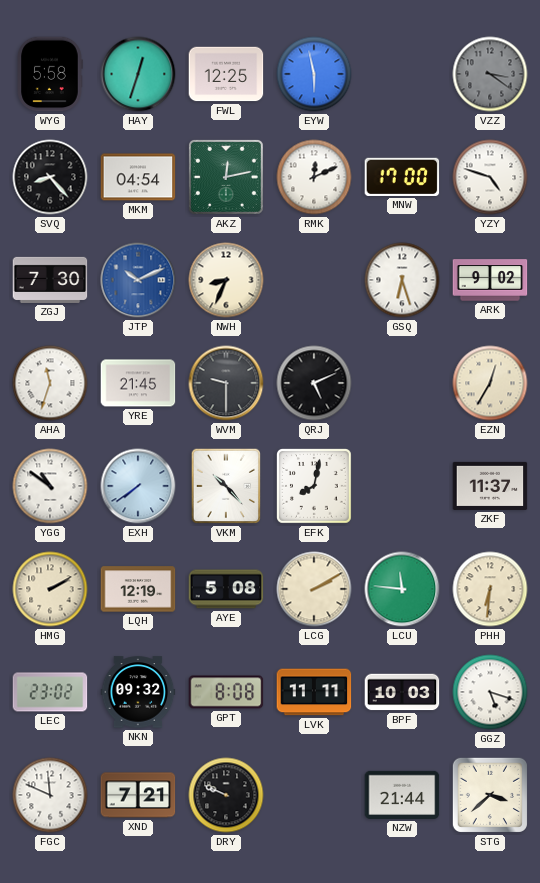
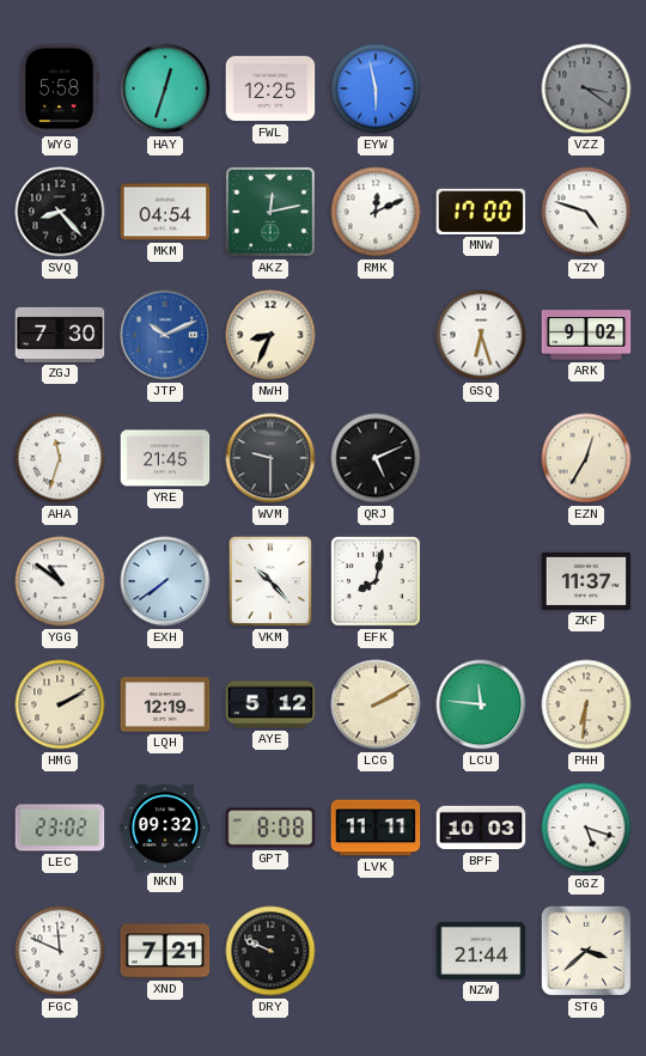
AYE: 5:08 -> 5:12
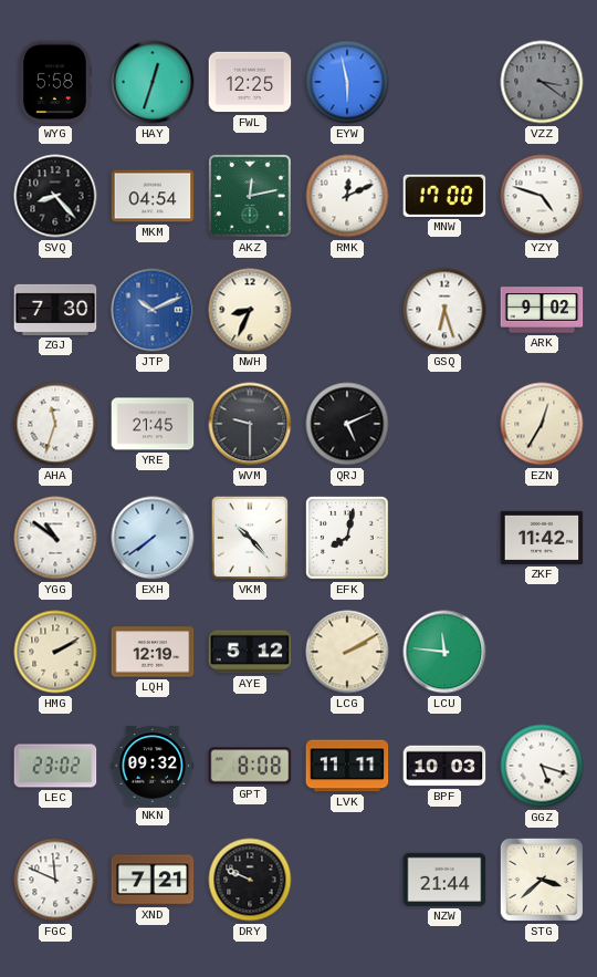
ZKF: 11:37 -> 11:42
PHH: 6:31 -> none
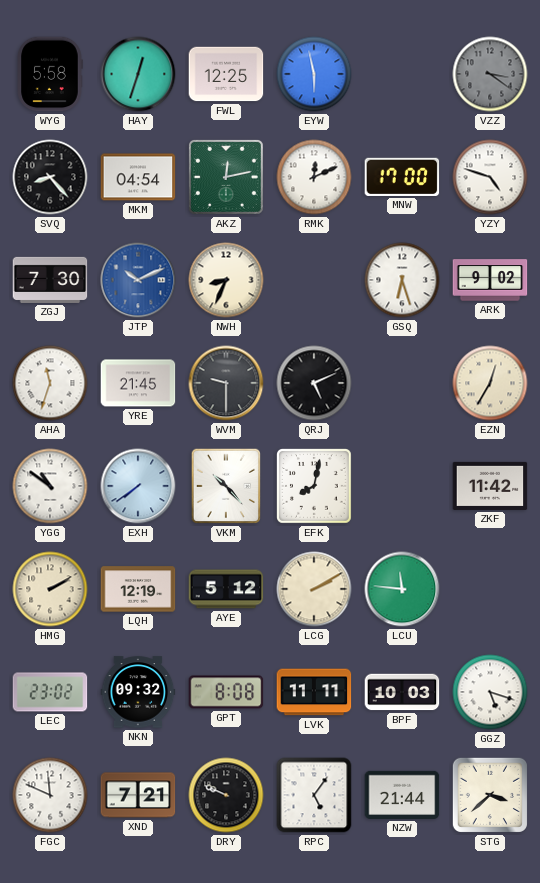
RPC: none -> 5:06
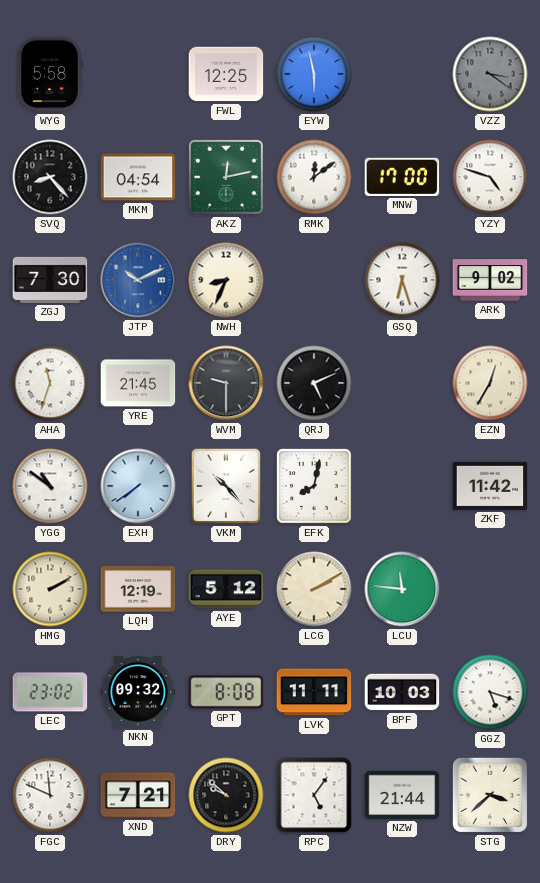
HAY: 12:33 -> none
RMK: 12:11 -> 12:09
DRY: 9:49 -> 9:52
